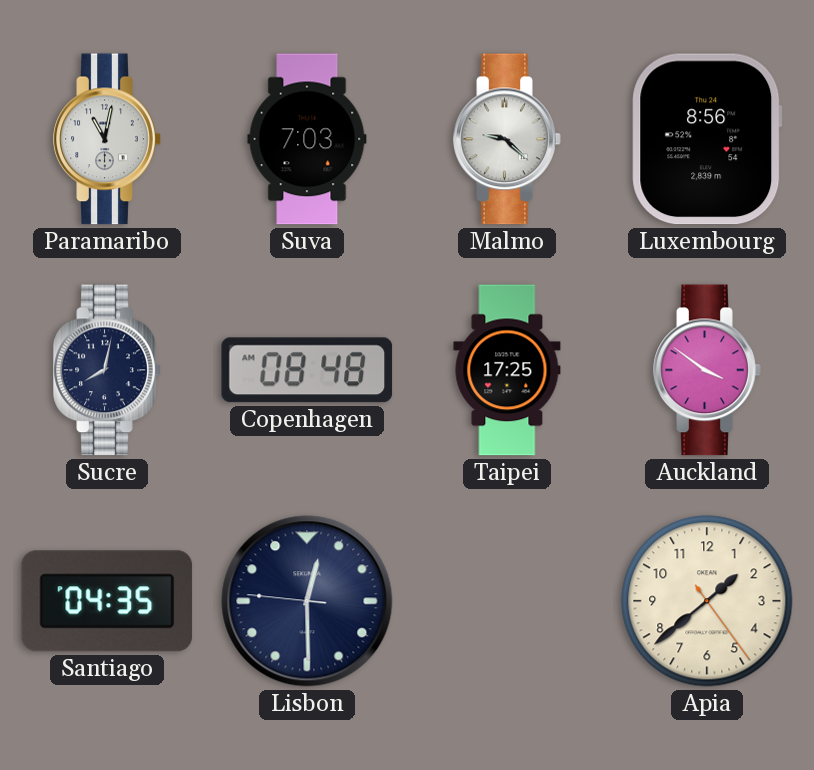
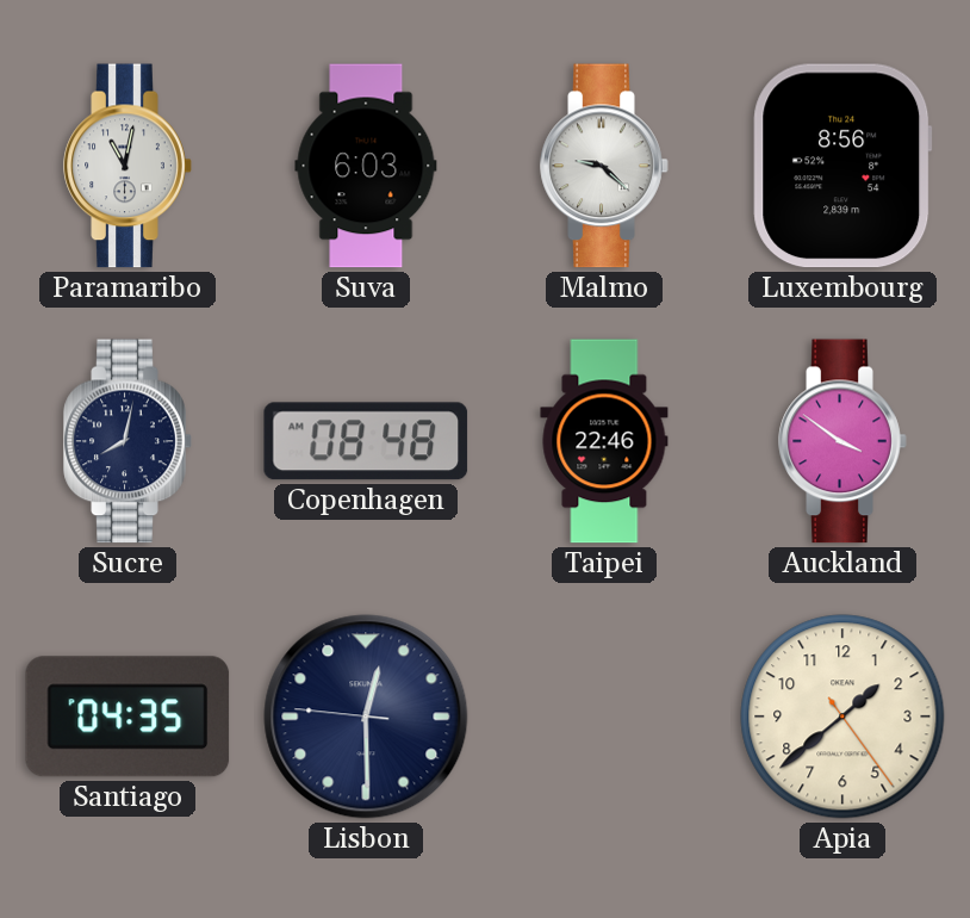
Suva: 7:03 -> 6:03
Taipei: 17:25 -> 22:46
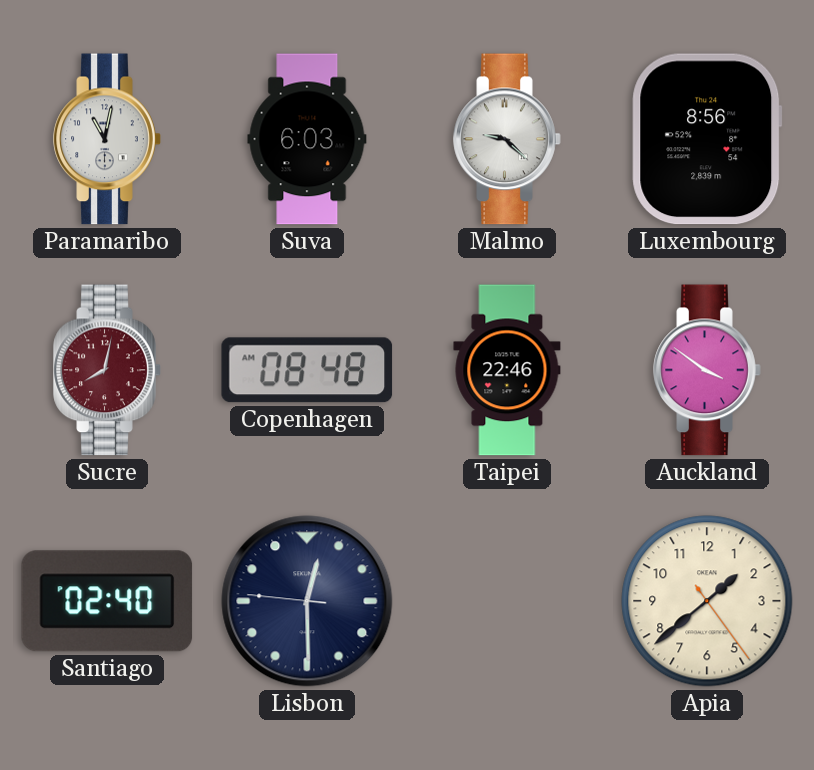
Sucre dial: navy -> burgundy
Santiago: 04:35 -> 02:40
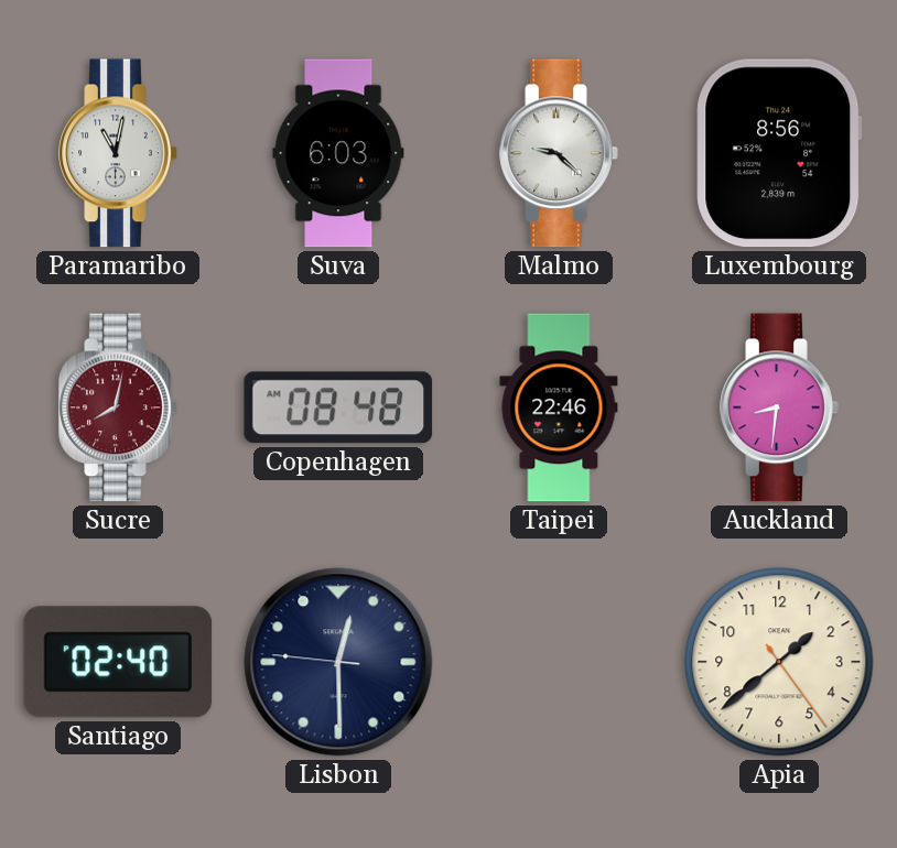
Auckland: 3:51 -> 8:31
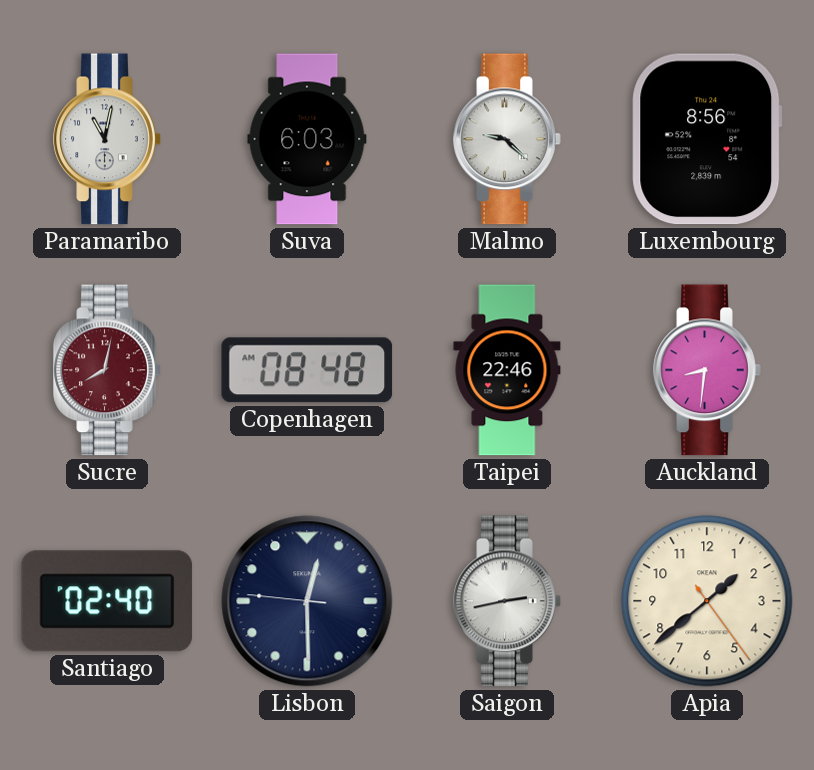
Saigon: none -> 2:43
